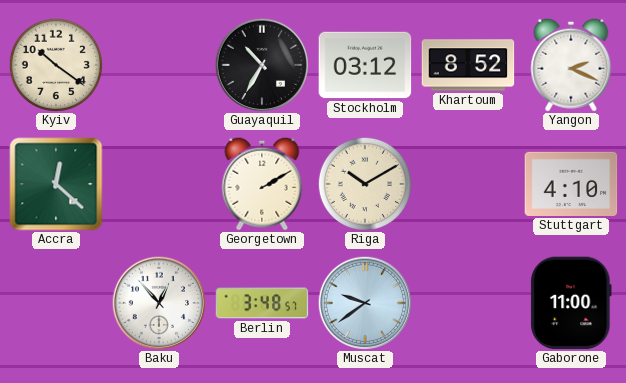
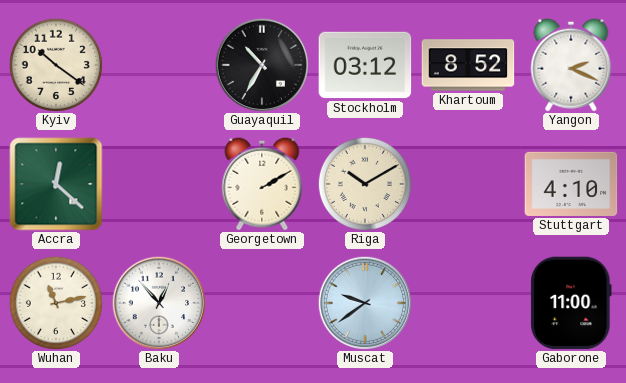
Wuhan: none -> 11:13
Berlin: 3:48 -> none
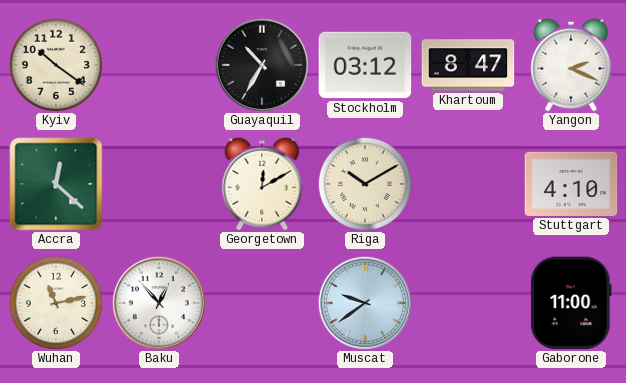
Khartoum: 8:52 -> 8:47
Georgetown: 2:10 -> 12:10
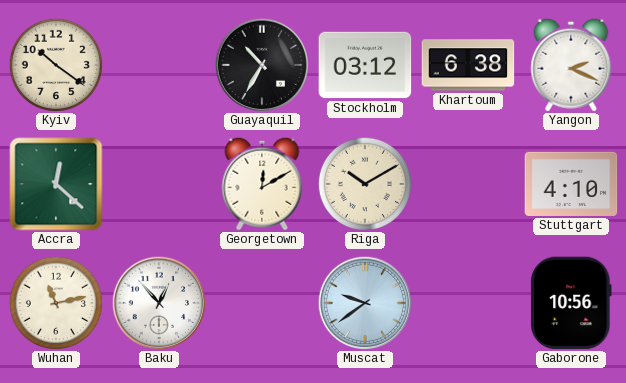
Khartoum: 8:47 -> 6:38
Gaborone: 11:00 -> 10:56
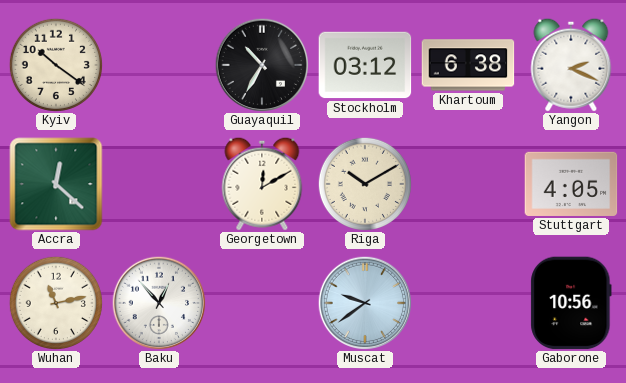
Stuttgart: 4:10 -> 4:05
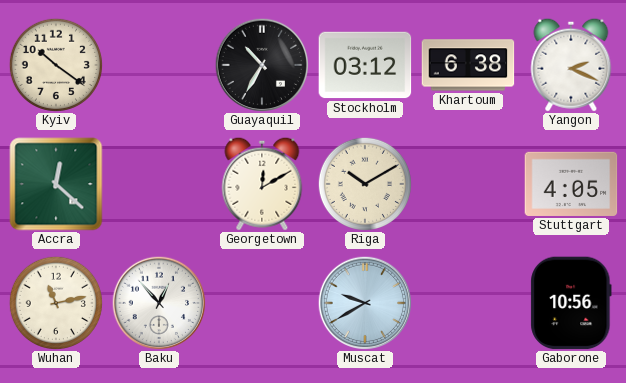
Muscat: 9:39 -> 9:40
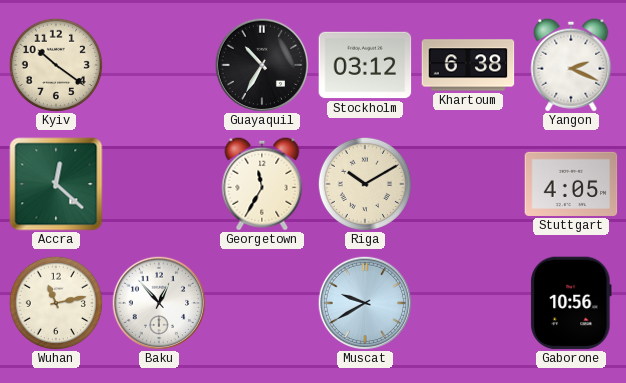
Georgetown: 12:10 -> 11:35
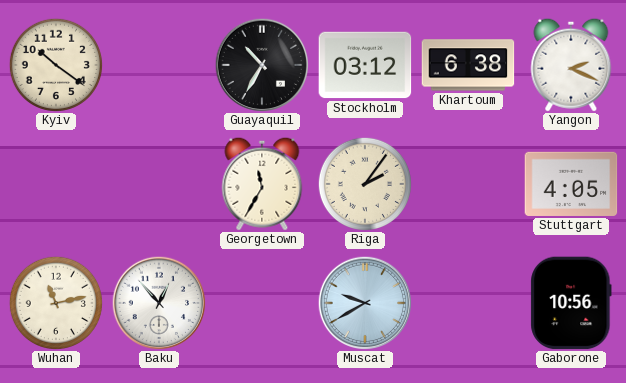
Accra: 12:22 -> none
Riga: 10:10 -> 2:06
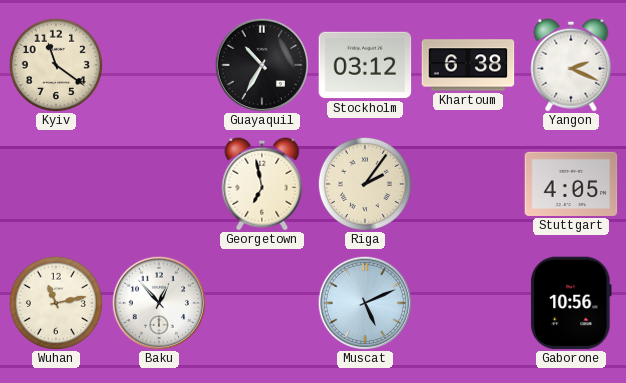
Kyiv: 10:21 -> 11:21
Georgetown: 11:35 -> 6:58
Muscat: 9:40 -> 5:11
